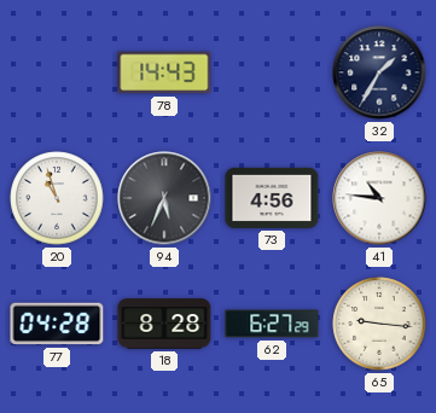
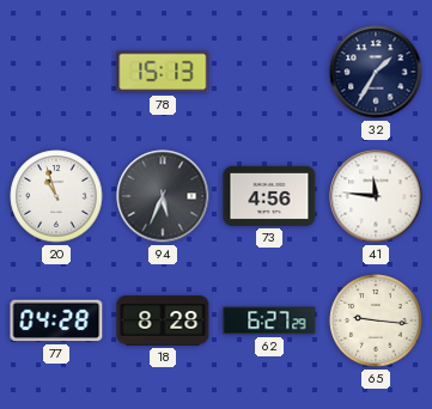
78: 14:43 -> 15:13
41: 10:46 -> 11:46
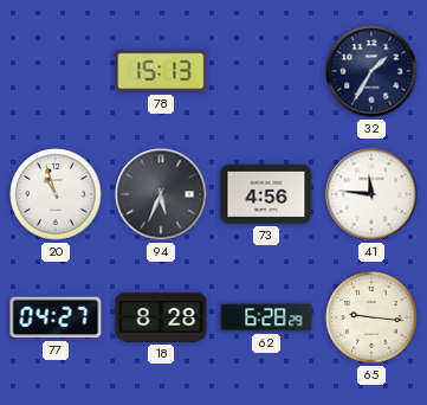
77: 04:28 -> 04:27
62: 6:27 -> 6:28
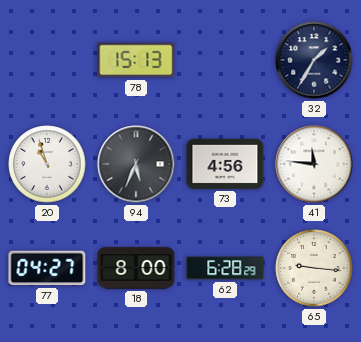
18: 8:28 -> 8:00
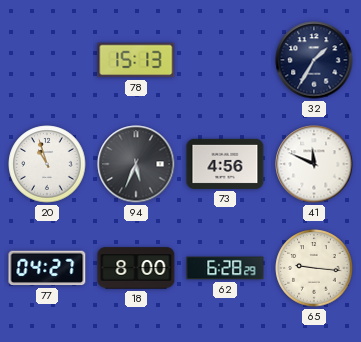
41: 11:46 -> 11:49
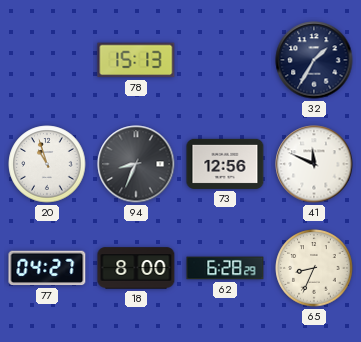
94: 5:34 -> 8:34
73: 4:56 -> 12:56
65: 9:16 -> 8:34
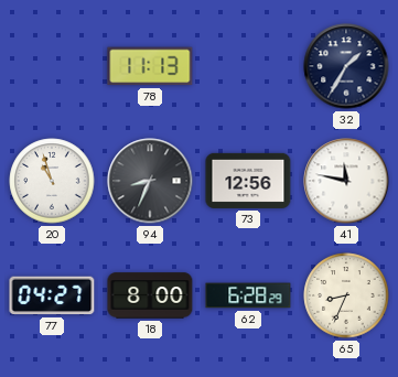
78: 15:13 -> 11:13
41: 11:49 -> 11:47
